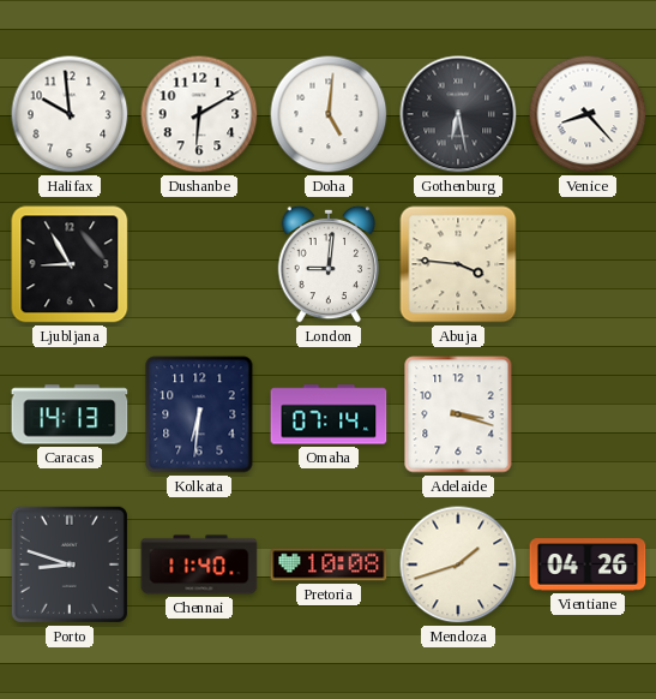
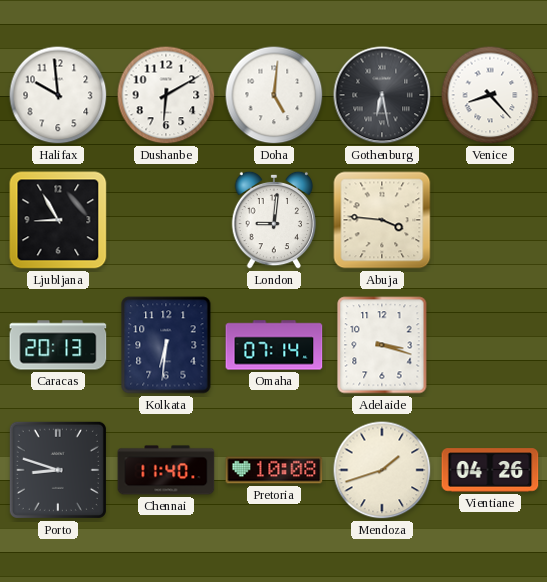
Caracas: 14:13 -> 20:13
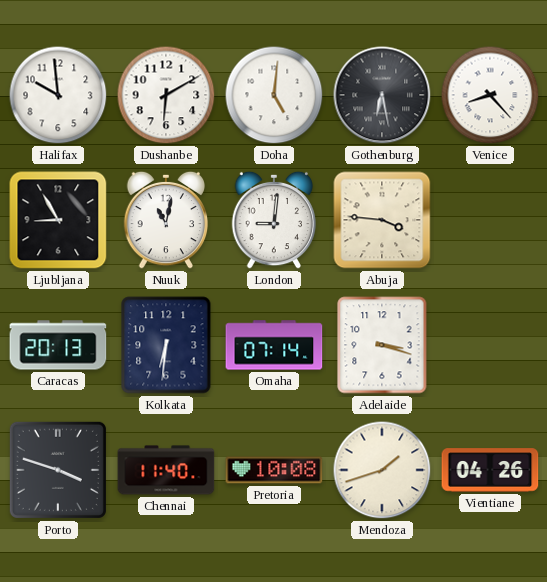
Nuuk: none -> 11:02
Porto: 8:48 -> 3:48
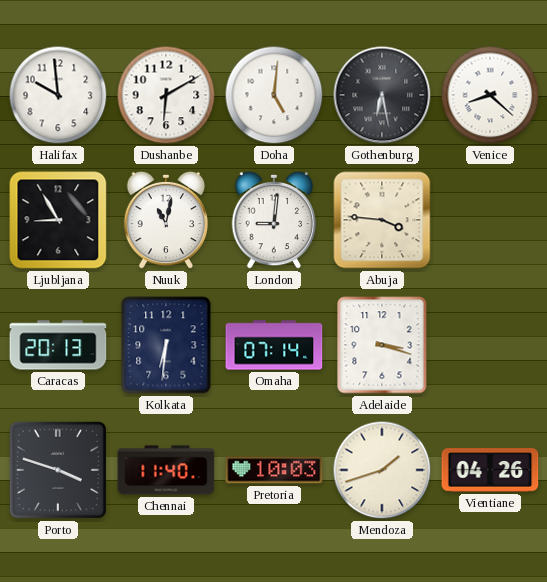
Venice: 8:23 -> 8:22
Pretoria: 10:08 -> 10:03
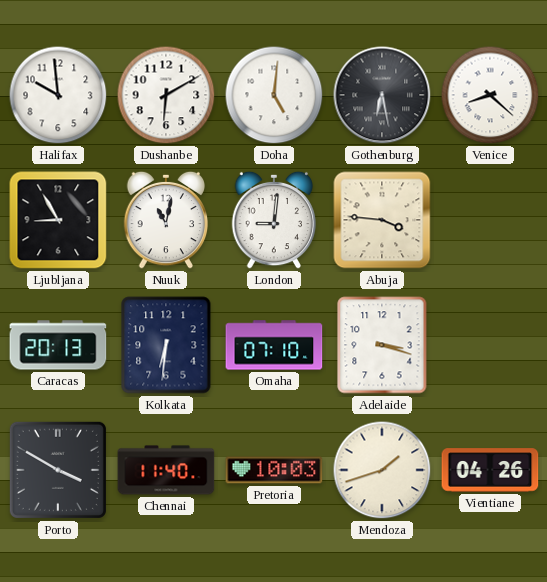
Omaha: 07:14 -> 07:10
Porto: 3:48 -> 3:50
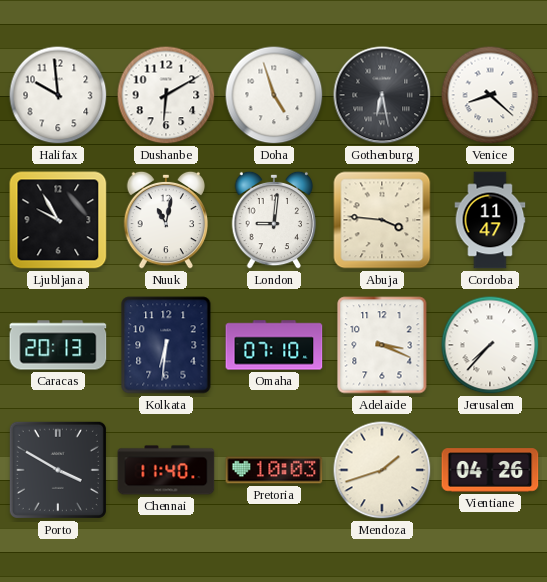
Doha: 5:01 -> 4:57
Ljubljana: 8:55 -> 9:55
Cordoba: none -> 11:47
Adelaide: 3:18 -> 3:19
Jerusalem: none -> 7:37
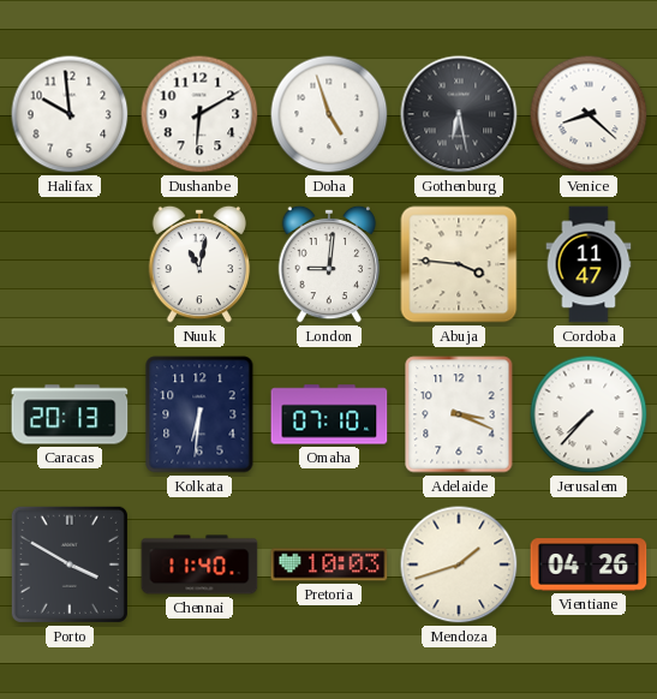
Ljubljana: 9:55 -> none
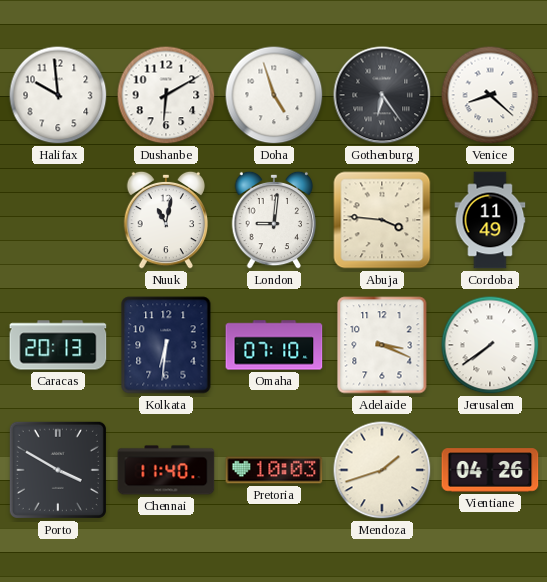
Gothenburg: 6:28 -> 6:24
Cordoba: 11:47 -> 11:49
Jerusalem: 7:37 -> 7:39
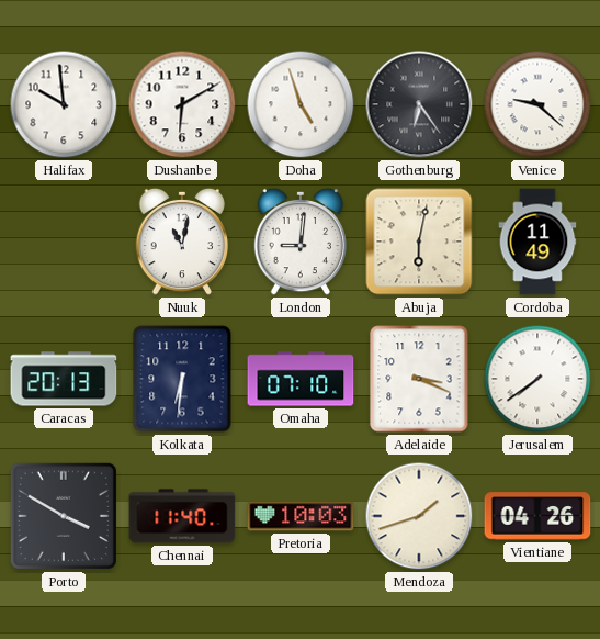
Venice: 8:22 -> 9:22
Abuja: 3:46 -> 6:02
